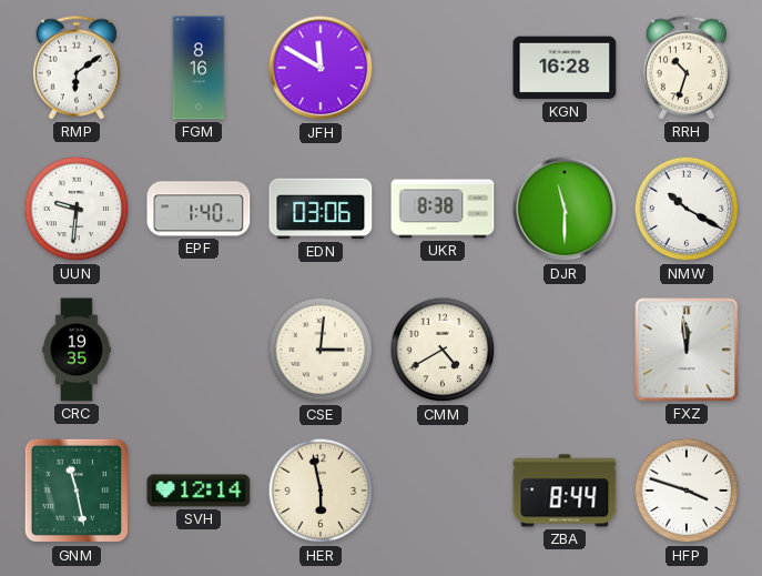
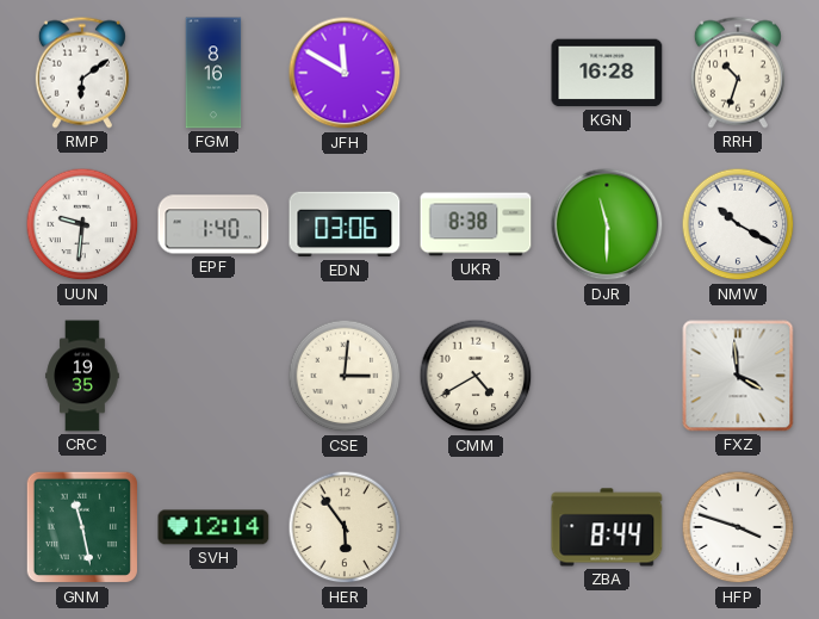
FXZ: 11:59 -> 3:59
HER: 5:58 -> 5:54
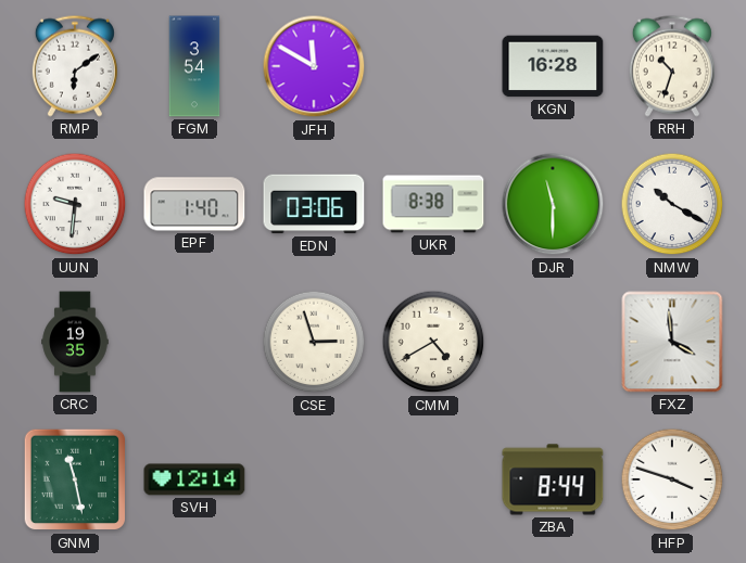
FGM: 8:16 -> 3:54
CSE: 3:01 -> 2:57
HER: 5:54 -> none
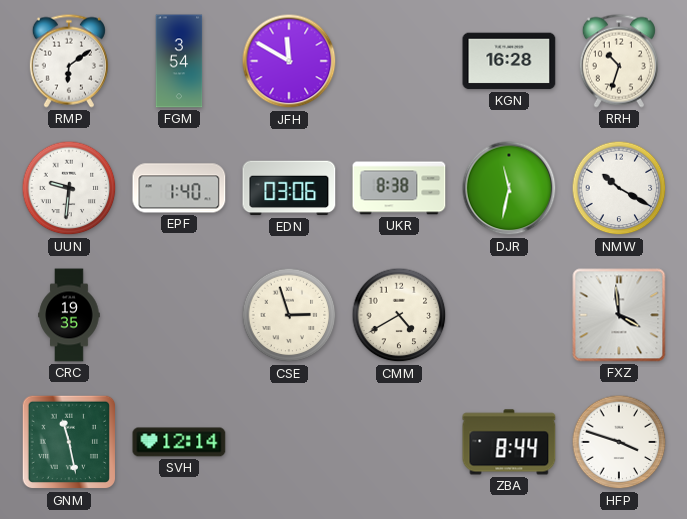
DJR: 11:30 -> 11:32
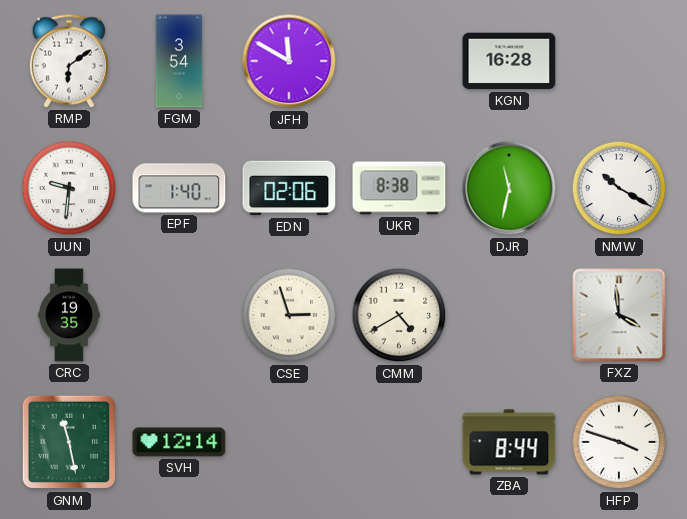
RRH: 10:33 -> none
EDN: 03:06 -> 02:06
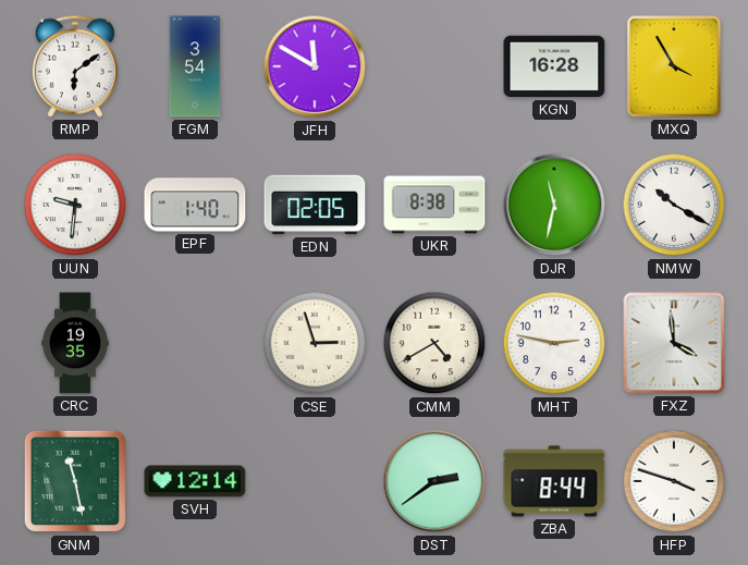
MXQ: none -> 3:55
EDN: 02:06 -> 02:05
MHT: none -> 2:47
DST: none -> 2:39
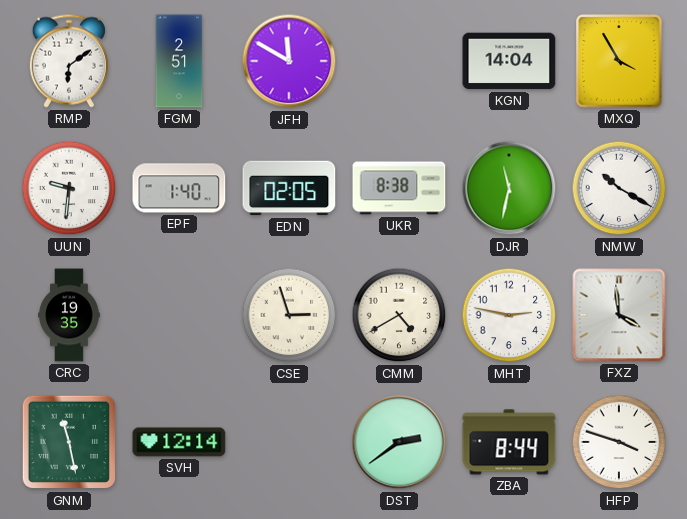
FGM: 3:54 -> 2:51
KGN: 16:28 -> 14:04
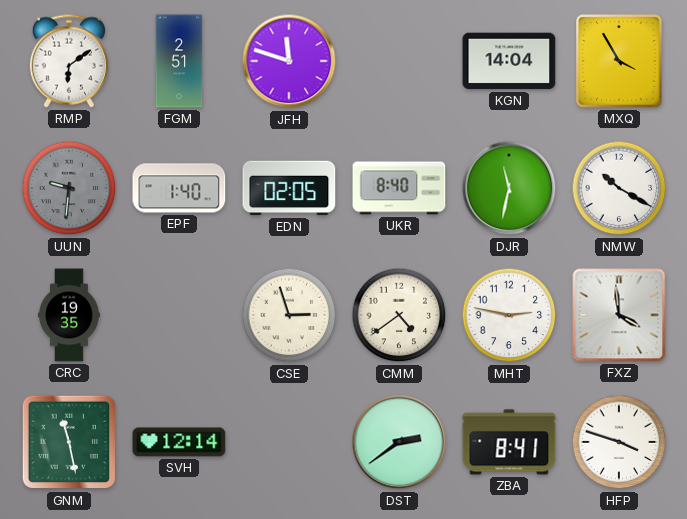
JFH: 11:50 -> 11:48
UUN dial: white -> grey
UKR: 8:38 -> 8:40
CMM: 4:40 -> 4:39
ZBA: 8:44 -> 8:41
